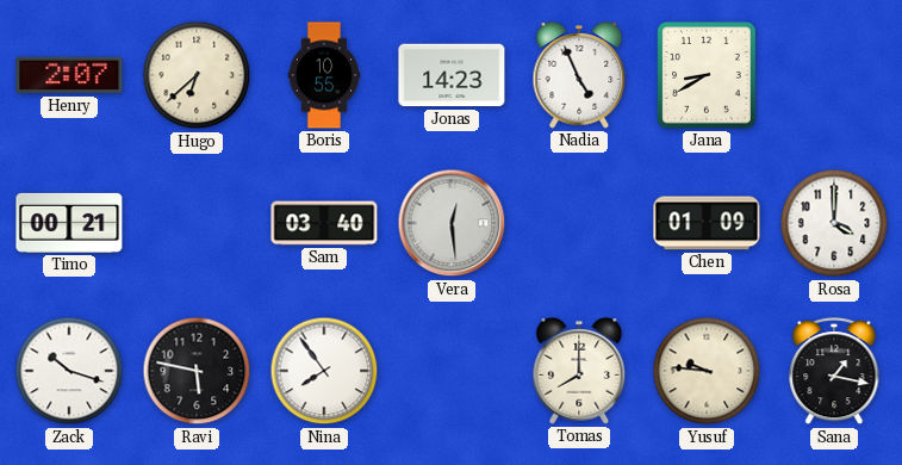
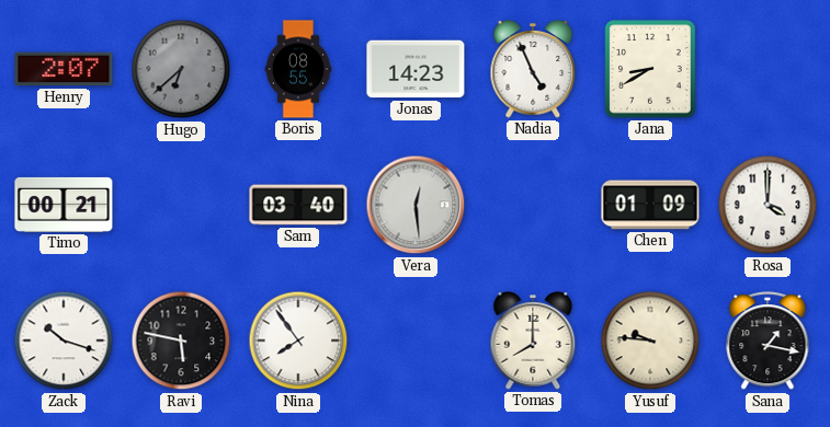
Hugo dial: cream -> grey
Boris: 10:55 -> 08:55
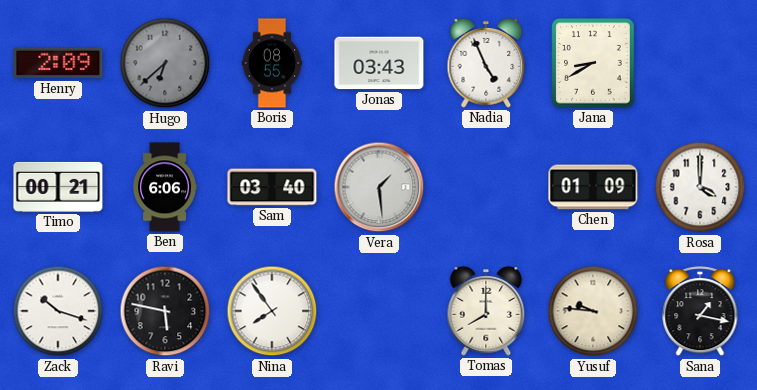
Henry: 2:07 -> 2:09
Jonas: 14:23 -> 03:43
Ben: none -> 6:06
Vera: 12:29 -> 1:29
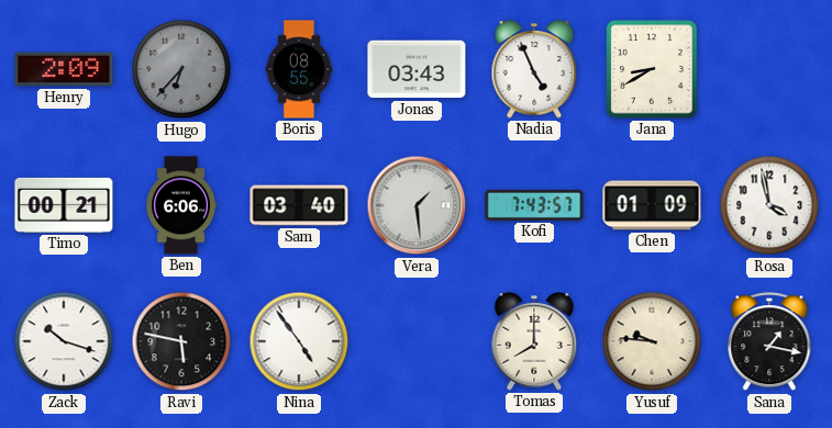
Hugo: 6:38 -> 6:37
Kofi: none -> 7:43
Rosa: 4:00 -> 3:58
Nina: 7:54 -> 4:54
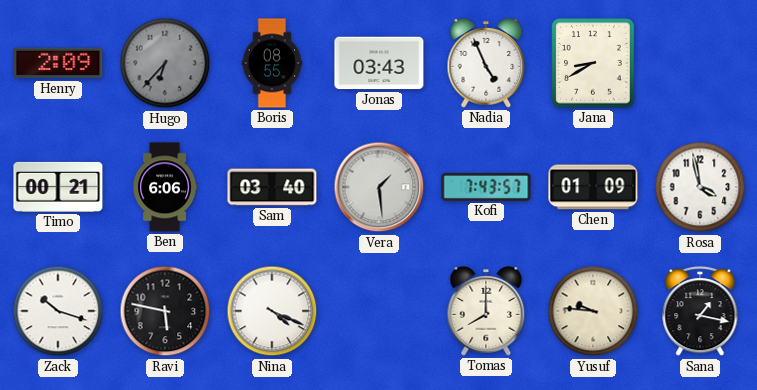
Nina: 4:54 -> 4:19
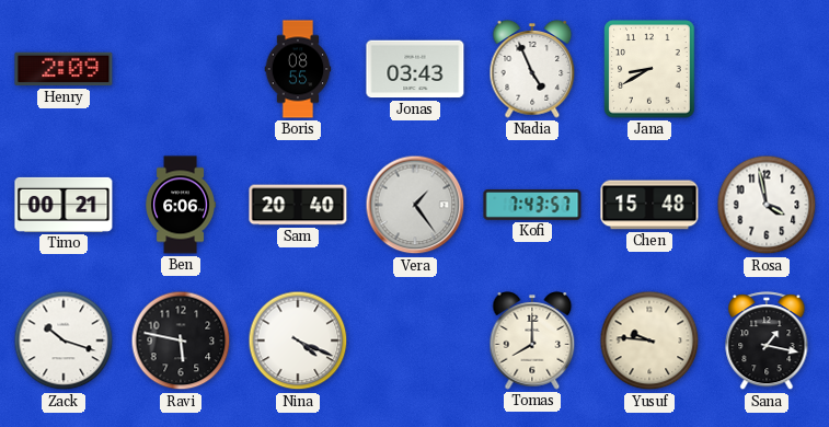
Hugo: 6:37 -> none
Sam: 03:40 -> 20:40
Vera: 1:29 -> 1:24
Chen: 01:09 -> 15:48
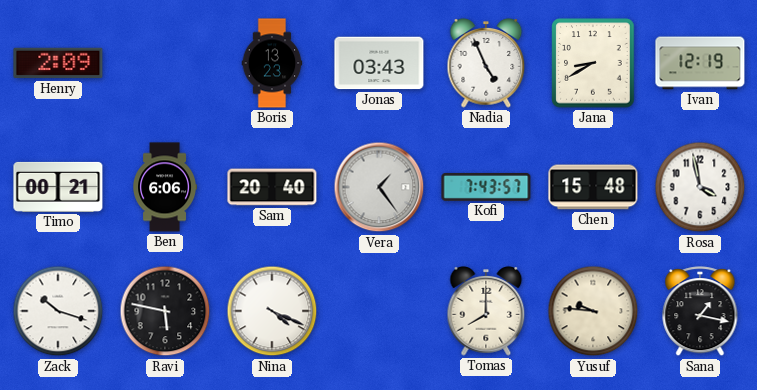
Boris: 08:55 -> 13:23
Ivan: none -> 12:19
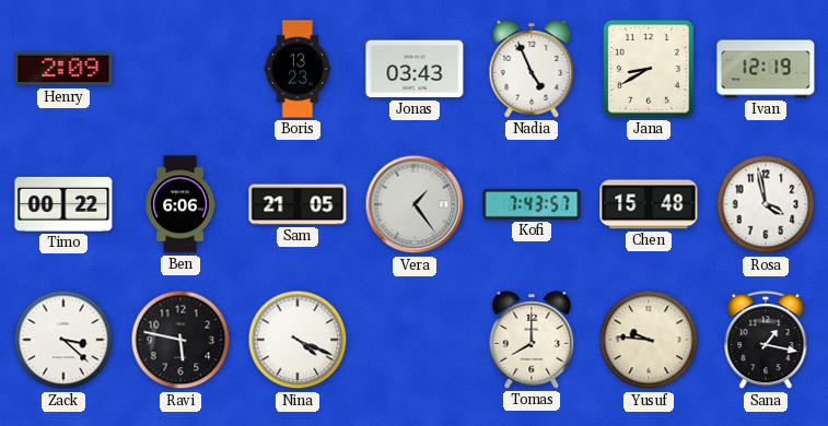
Timo: 00:21 -> 00:22
Sam: 20:40 -> 21:05
Zack: 10:18 -> 3:22
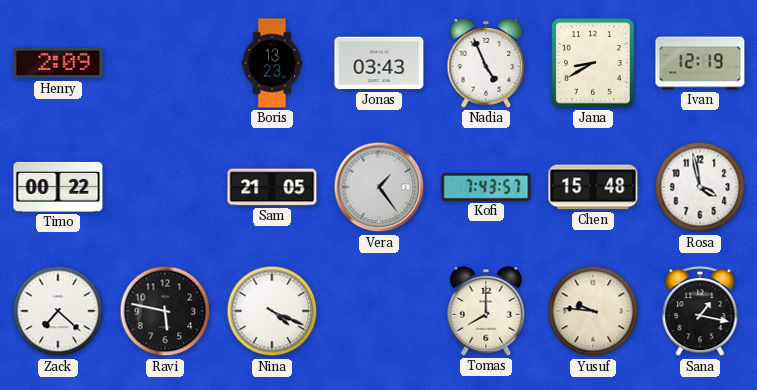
Ben: 6:06 -> none
Zack: 3:22 -> 7:22
